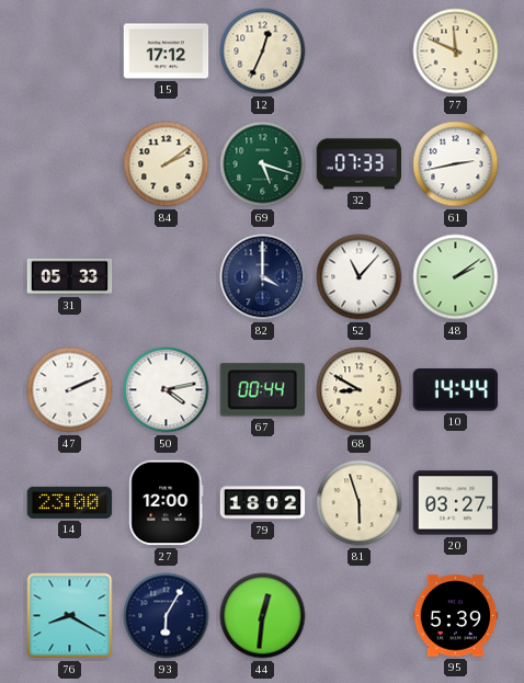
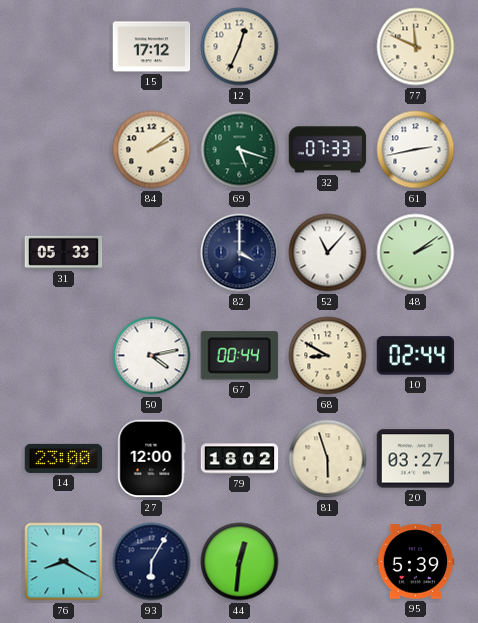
47: 2:11 -> none
10: 14:44 -> 02:44
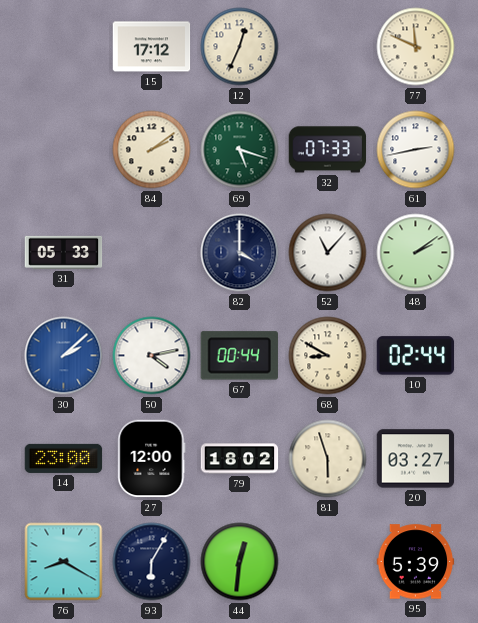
30: none -> 2:08
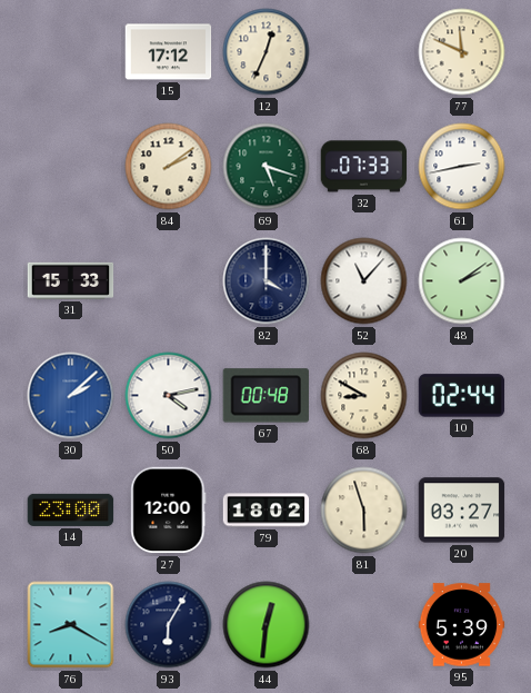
31: 05:33 -> 15:33
67: 00:44 -> 00:48
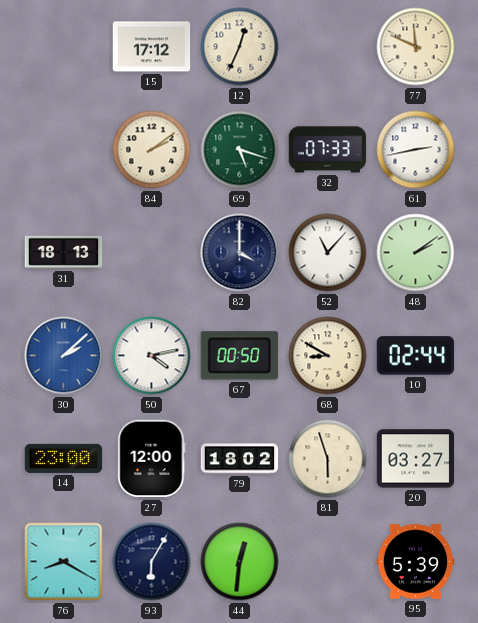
31: 15:33 -> 18:13
67: 00:48 -> 00:50
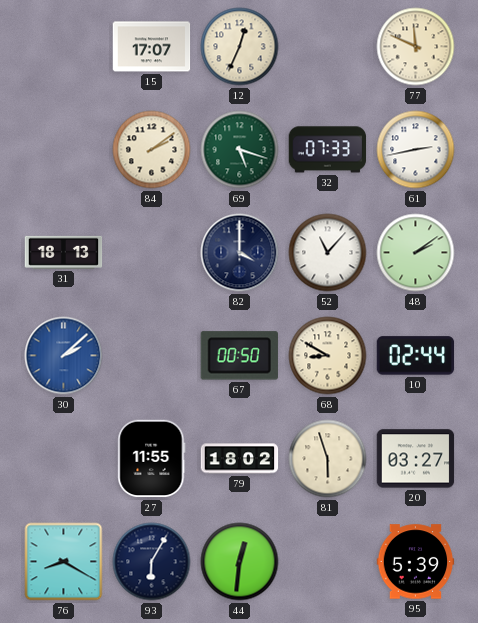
15: 17:12 -> 17:07
50: 4:13 -> none
14: 23:00 -> none
27: 12:00 -> 11:55
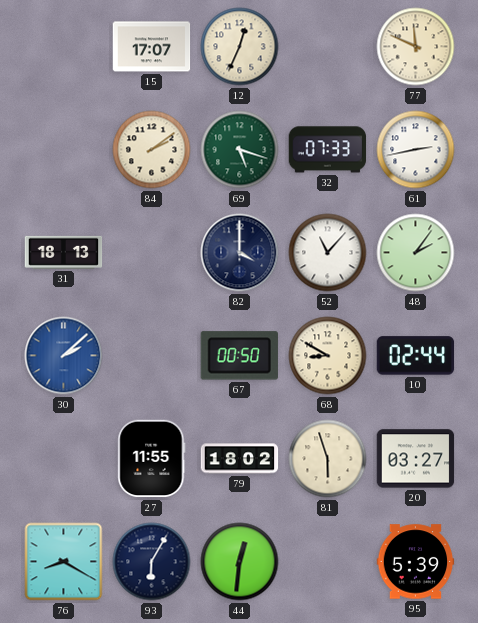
48: 2:09 -> 2:06
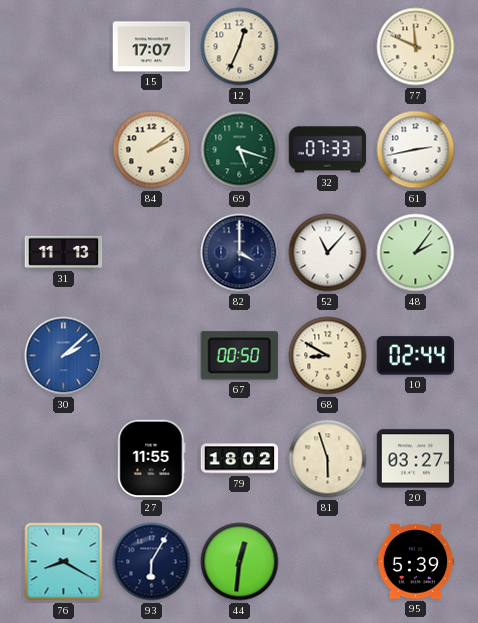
31: 18:13 -> 11:13
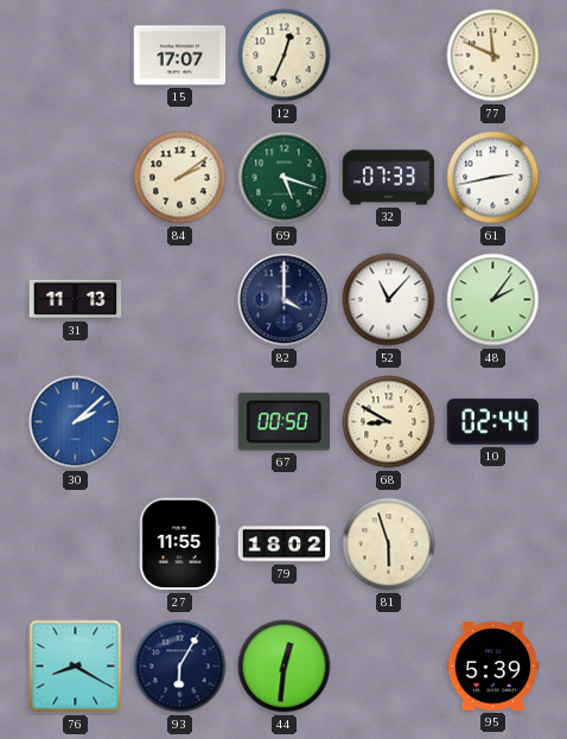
20: 03:27 -> none
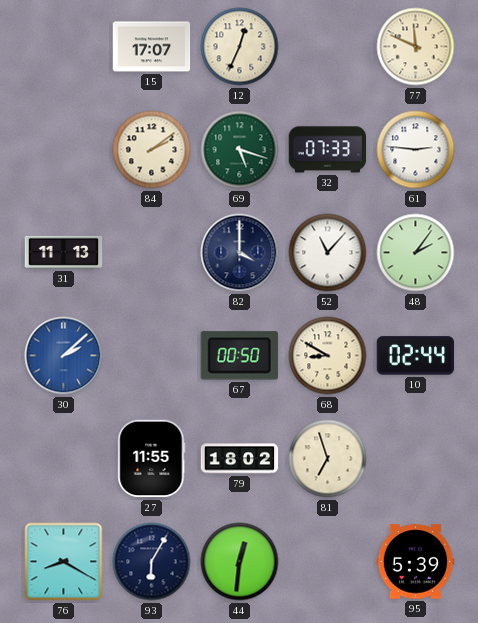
61: 2:43 -> 2:46
81: 5:57 -> 6:57
